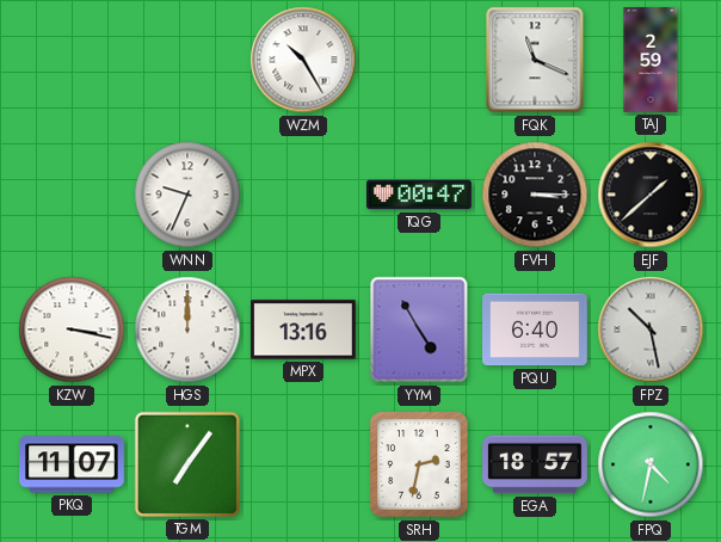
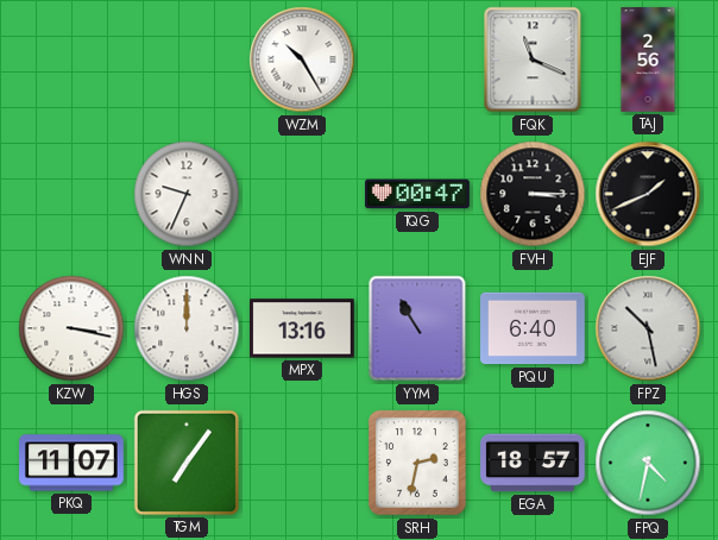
TAJ: 2:59 -> 2:56
EJF: 1:38 -> 1:41
YYM: 4:55 -> 10:55
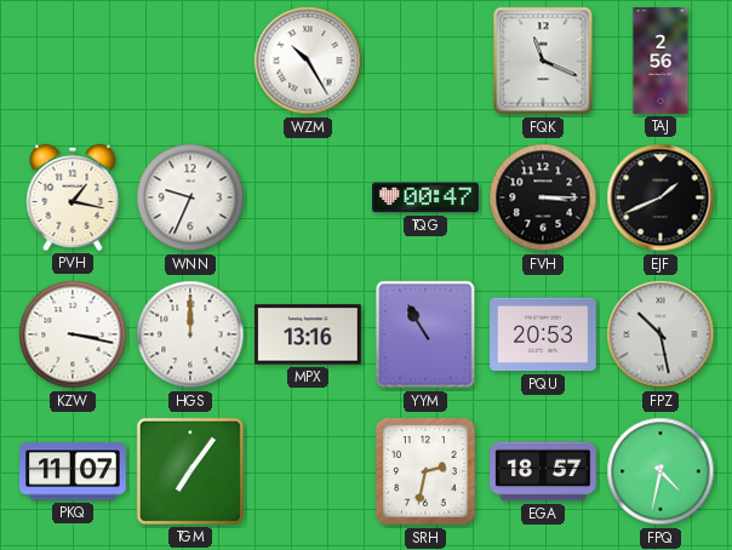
PVH: none -> 1:17
PQU: 6:40 -> 20:53
